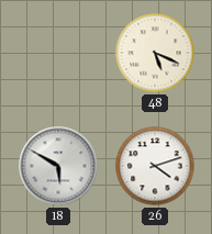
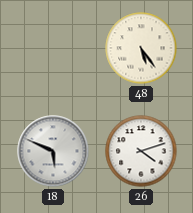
48: 5:19 -> 5:24
18: 5:50 -> 5:49
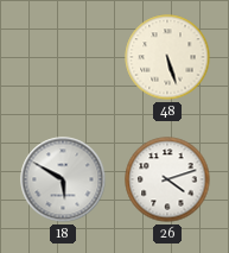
48: 5:24 -> 5:27
18: 5:49 -> 5:50
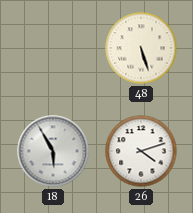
18: 5:50 -> 5:55
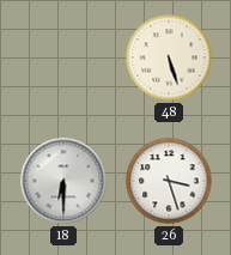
18: 5:55 -> 6:30
26: 4:12 -> 3:27
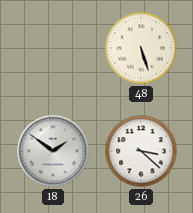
18: 6:30 -> 1:51
26: 3:27 -> 3:22
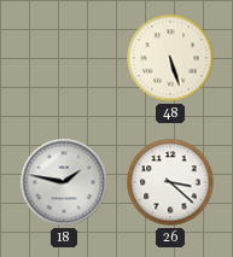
18: 1:51 -> 1:47
